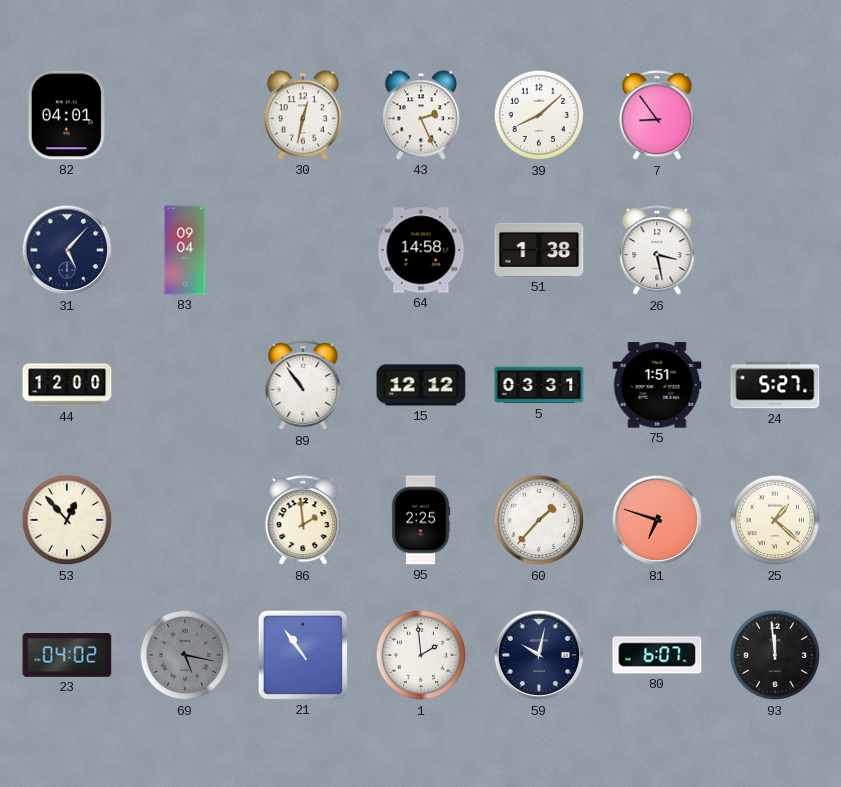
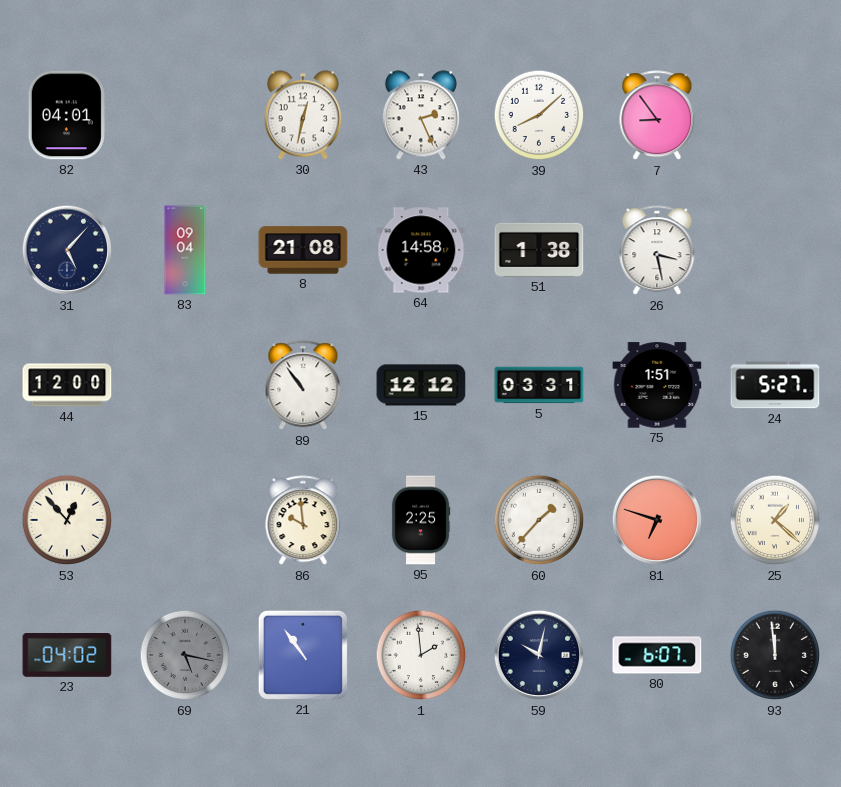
8: none -> 21:08
86: 1:59 -> 9:59
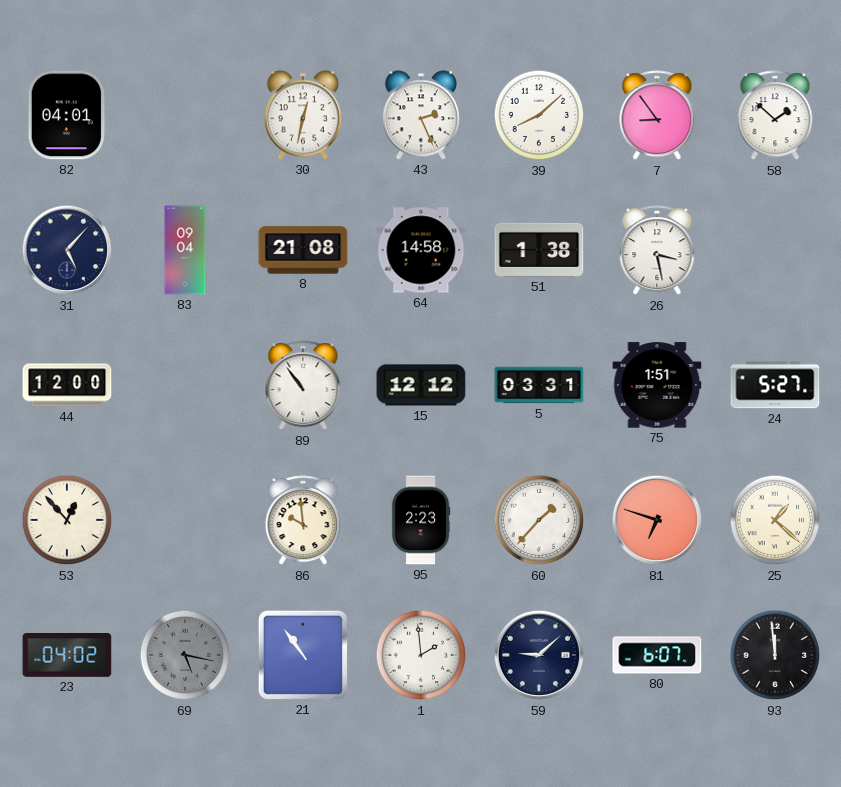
58: none -> 1:52
95: 2:25 -> 2:23
59: 10:02 -> 9:08
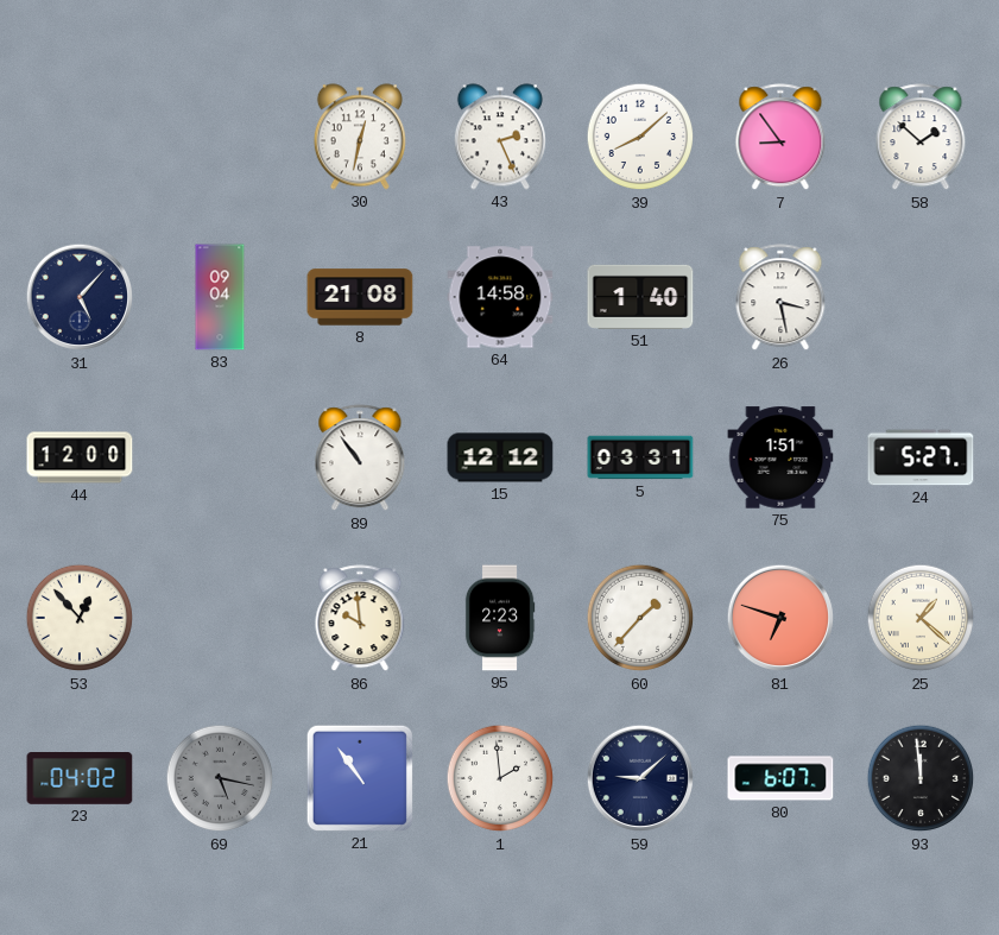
82: 04:01 -> none
51: 1:38 -> 1:40
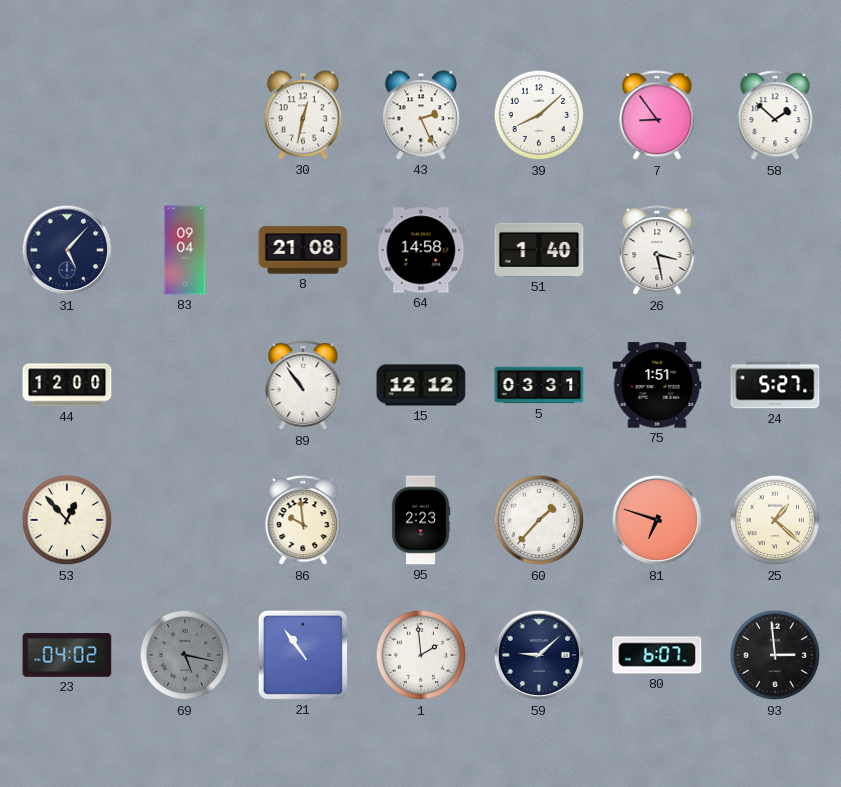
93: 11:59 -> 2:59
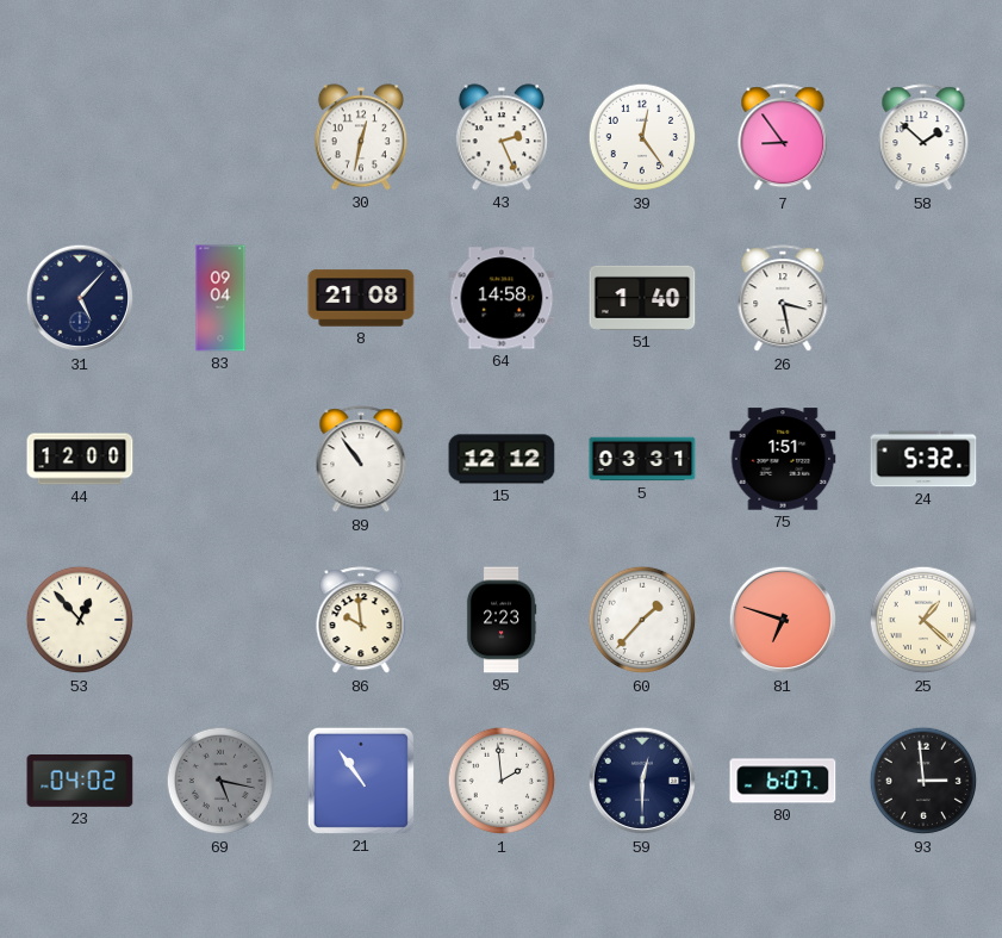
39: 8:08 -> 12:24
24: 5:27 -> 5:32
59: 9:08 -> 12:30
